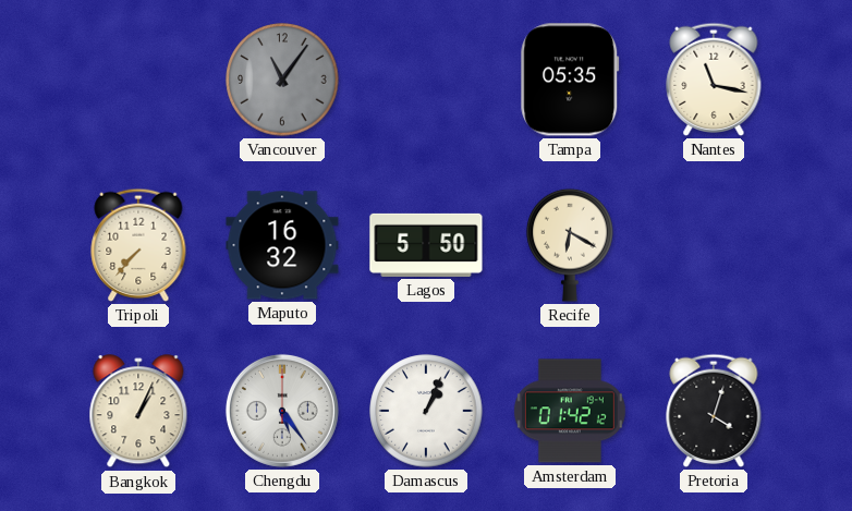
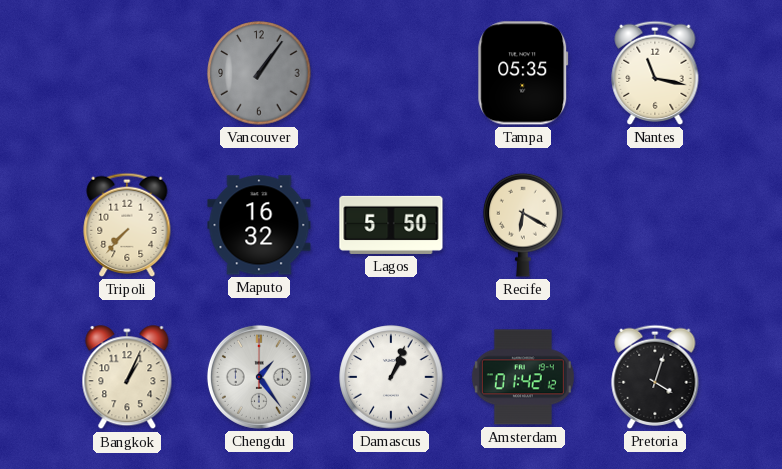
Vancouver: 11:06 -> 1:06
Chengdu: 5:24 -> 1:24
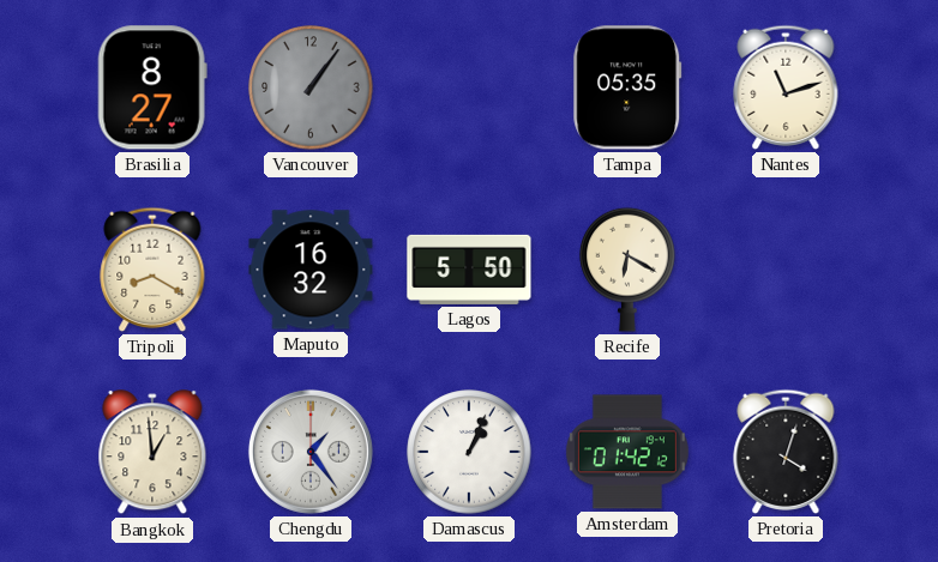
Brasilia: none -> 8:27
Nantes: 11:17 -> 11:12
Tripoli: 7:37 -> 8:20
Bangkok: 1:04 -> 12:59
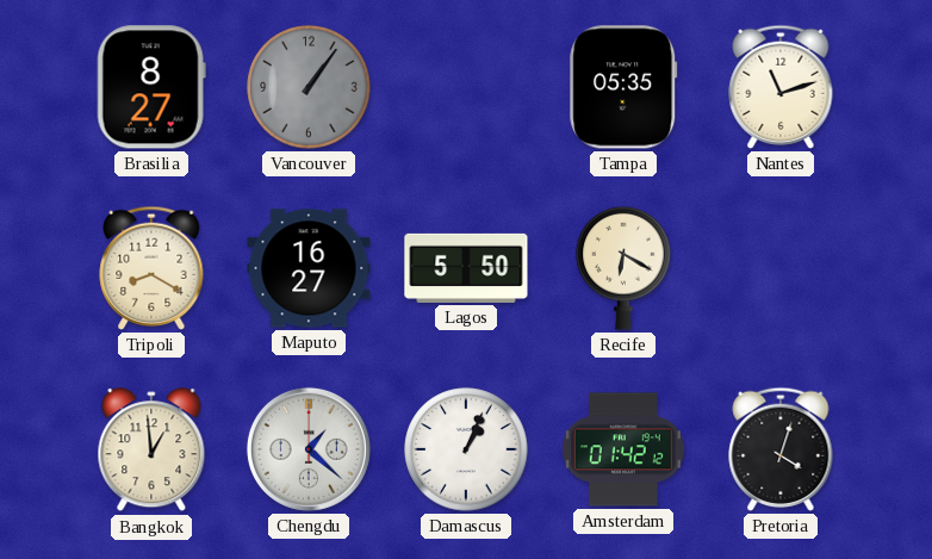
Maputo: 16:32 -> 16:27
Chengdu: 1:24 -> 1:22
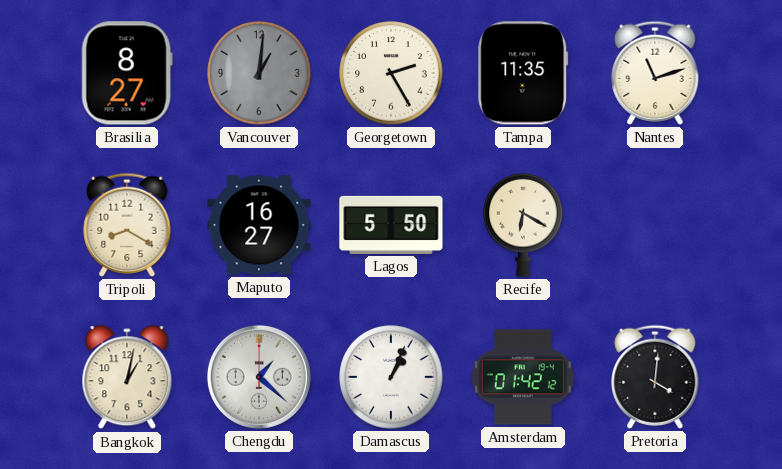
Vancouver: 1:06 -> 1:01
Georgetown: none -> 2:25
Tampa: 05:35 -> 11:35
Bangkok: 12:59 -> 1:02
Pretoria: 4:03 -> 4:01
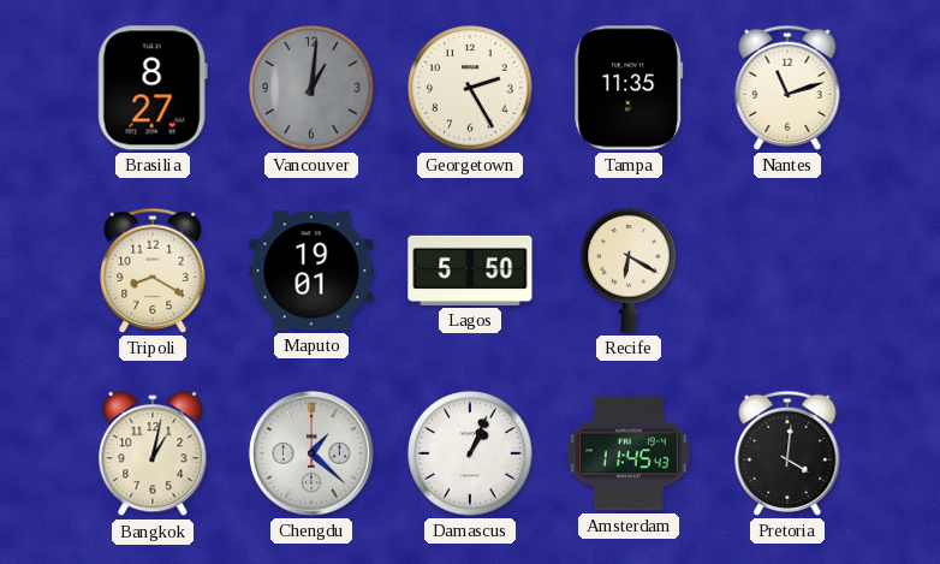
Maputo: 16:27 -> 19:01
Amsterdam: 01:42 -> 11:45
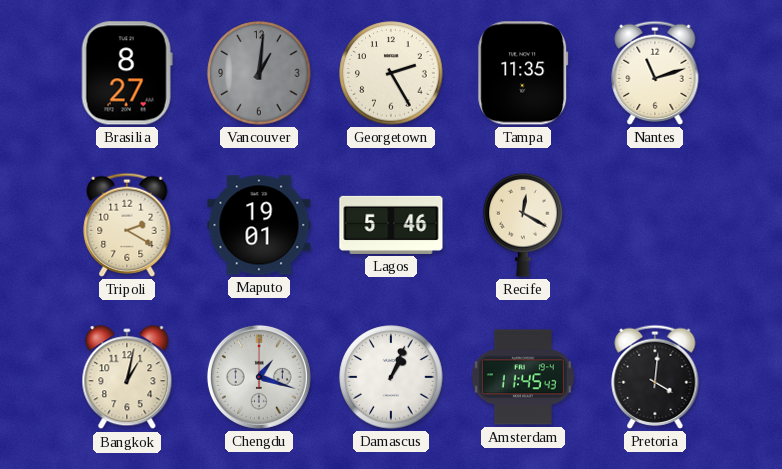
Tripoli: 8:20 -> 2:20
Lagos: 5:50 -> 5:46
Recife: 6:20 -> 12:20
Chengdu: 1:22 -> 1:18
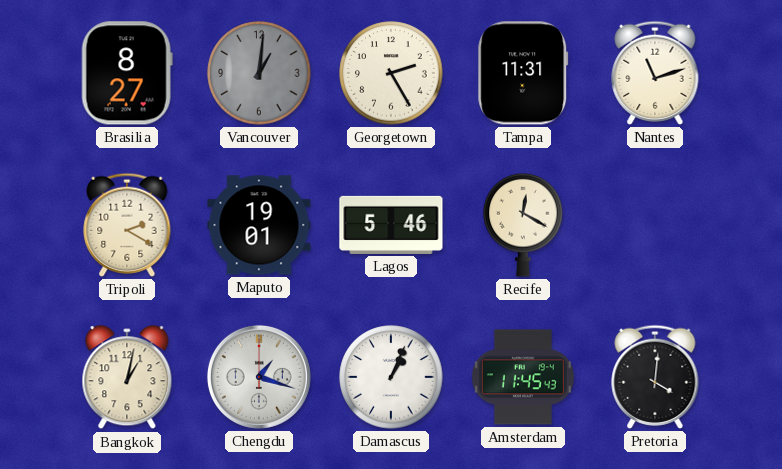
Tampa: 11:35 -> 11:31
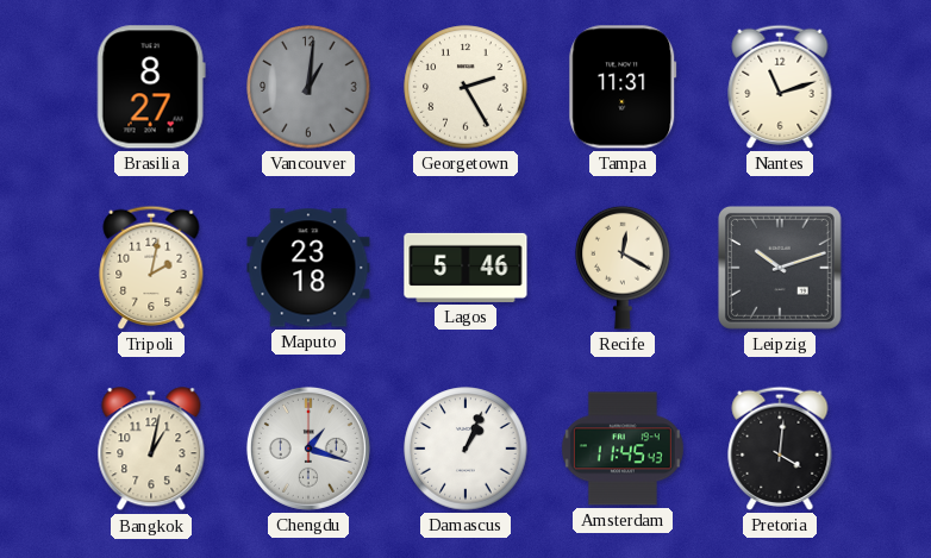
Tripoli: 2:20 -> 2:02
Maputo: 19:01 -> 23:18
Leipzig: none -> 10:12
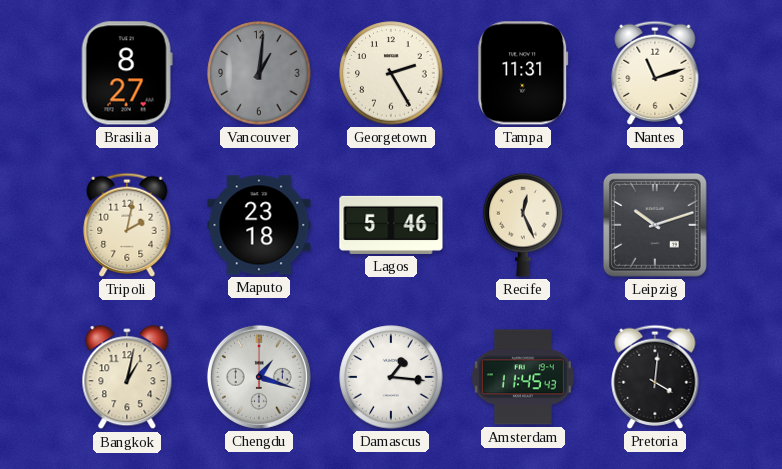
Recife: 12:20 -> 12:26
Damascus: 1:04 -> 1:16
